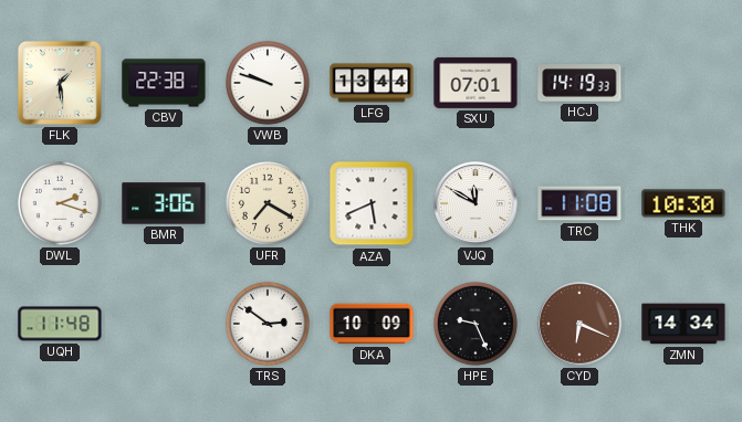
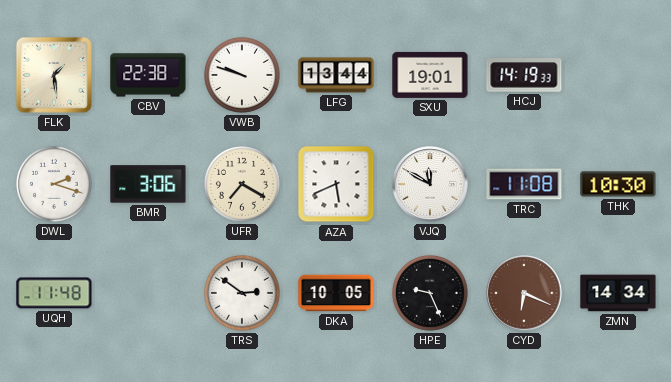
SXU: 07:01 -> 19:01
DKA: 10:09 -> 10:05
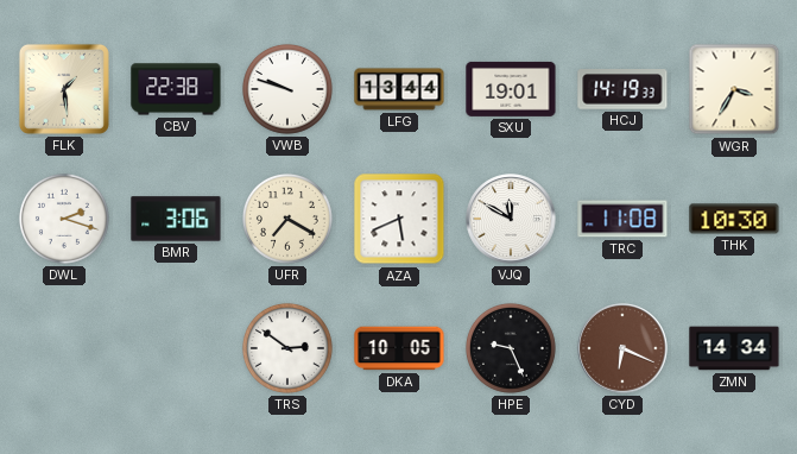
WGR: none -> 3:35
UQH: 11:48 -> none
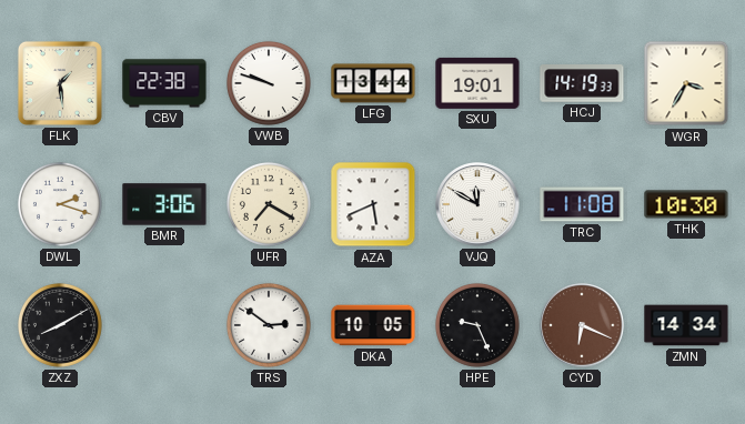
ZXZ: none -> 8:10
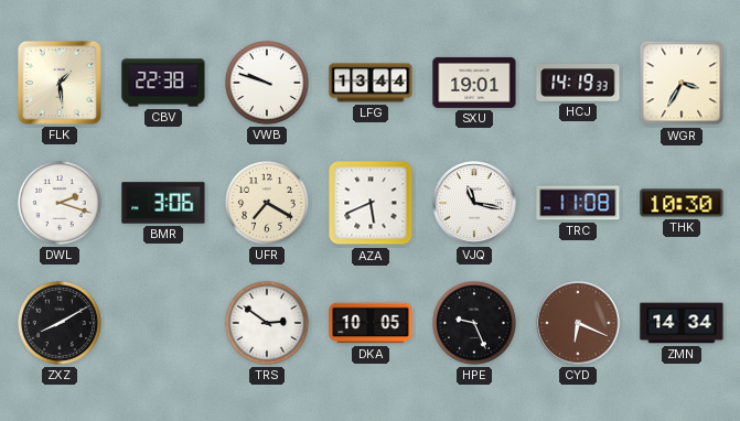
VJQ: 11:50 -> 11:17
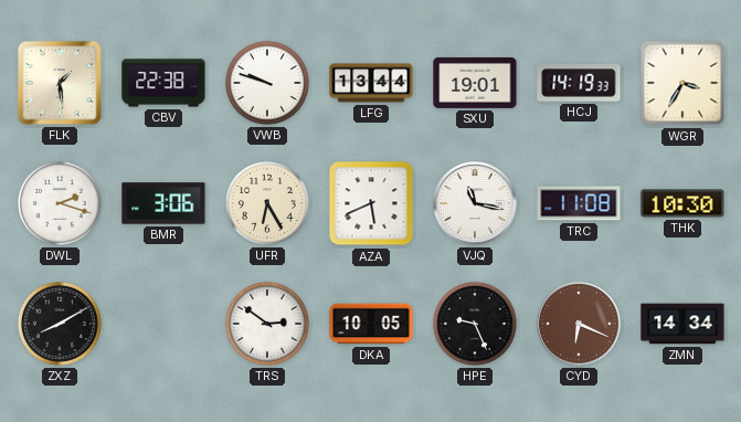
UFR: 7:20 -> 6:25
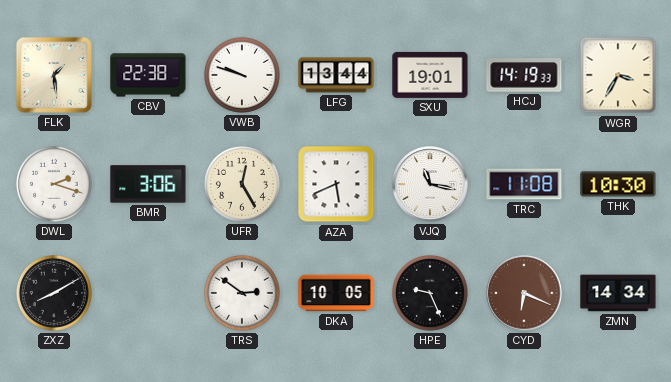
UFR: 6:25 -> 12:25
